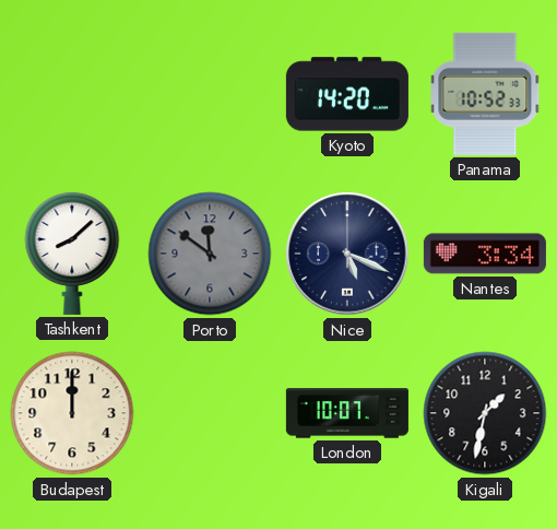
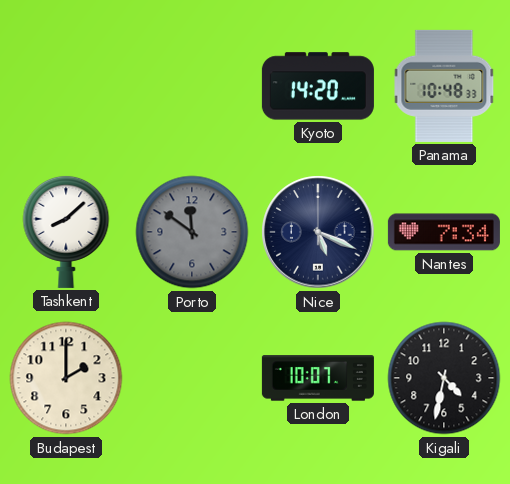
Panama: 10:52 -> 10:48
Nantes: 3:34 -> 7:34
Budapest: 12:00 -> 2:00
Kigali: 1:32 -> 4:32
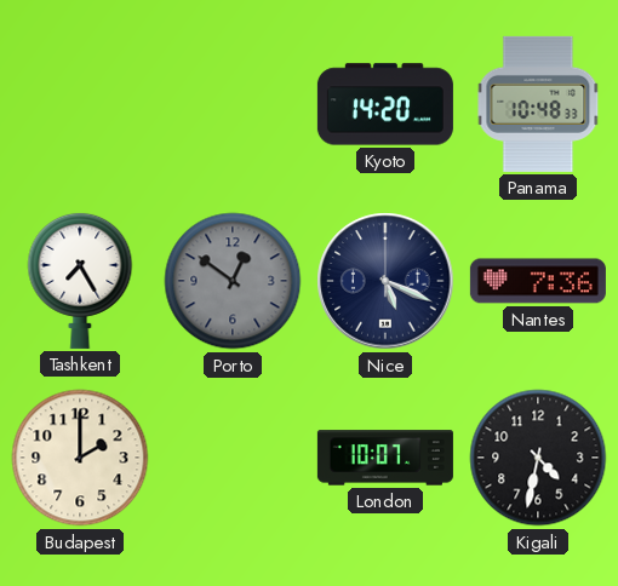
Tashkent: 8:08 -> 7:25
Porto: 11:51 -> 12:51
Nantes: 7:34 -> 7:36
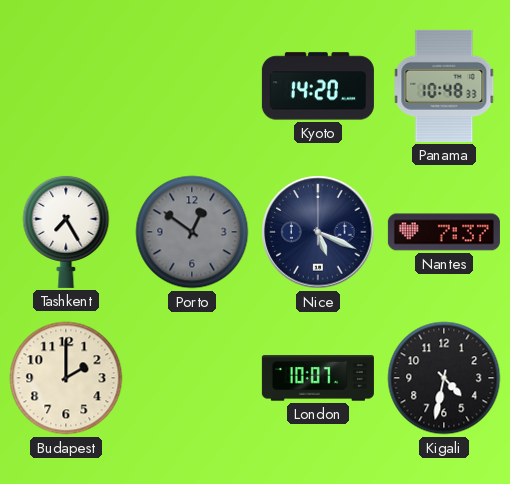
Nantes: 7:36 -> 7:37
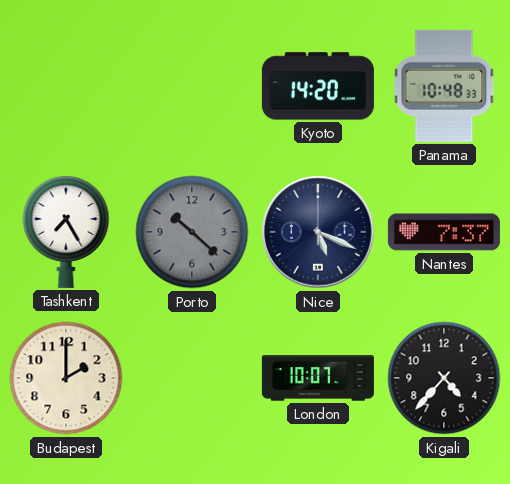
Porto: 12:51 -> 10:22
Kigali: 4:32 -> 4:37
